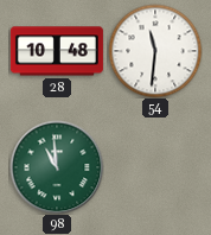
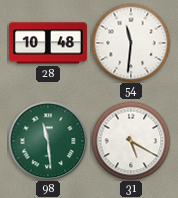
98: 10:59 -> 11:29
31: none -> 5:20
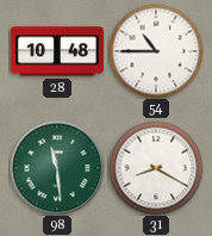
54: 11:31 -> 10:45
31: 5:20 -> 8:20
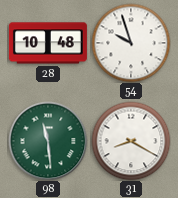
54: 10:45 -> 9:57
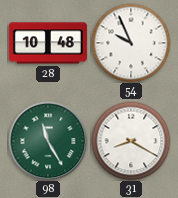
54: 9:57 -> 9:56
98: 11:29 -> 11:25
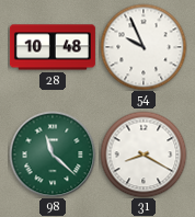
98: 11:25 -> 11:22
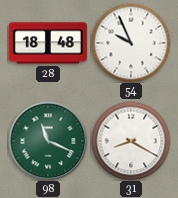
28: 10:48 -> 18:48
98: 11:22 -> 11:19
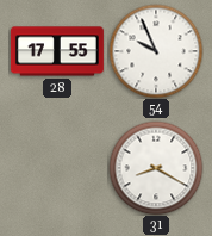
28: 18:48 -> 17:55
98: 11:19 -> none
